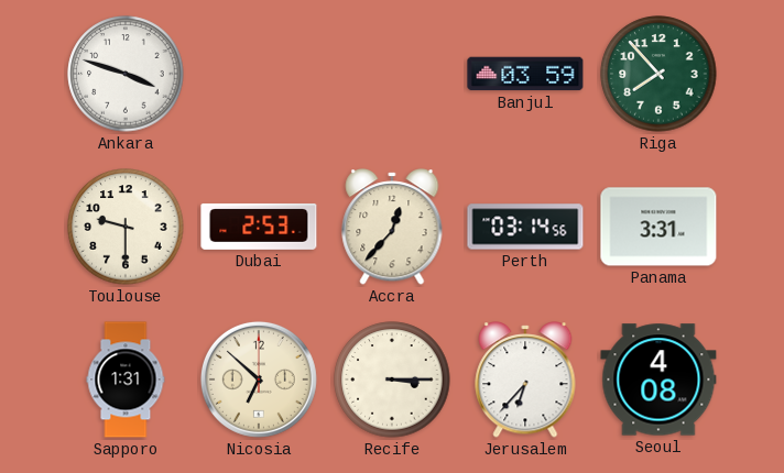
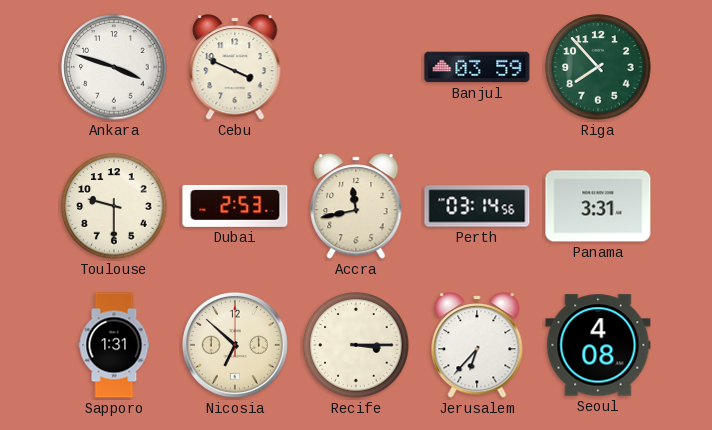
Cebu: none -> 3:49
Accra: 12:37 -> 11:43
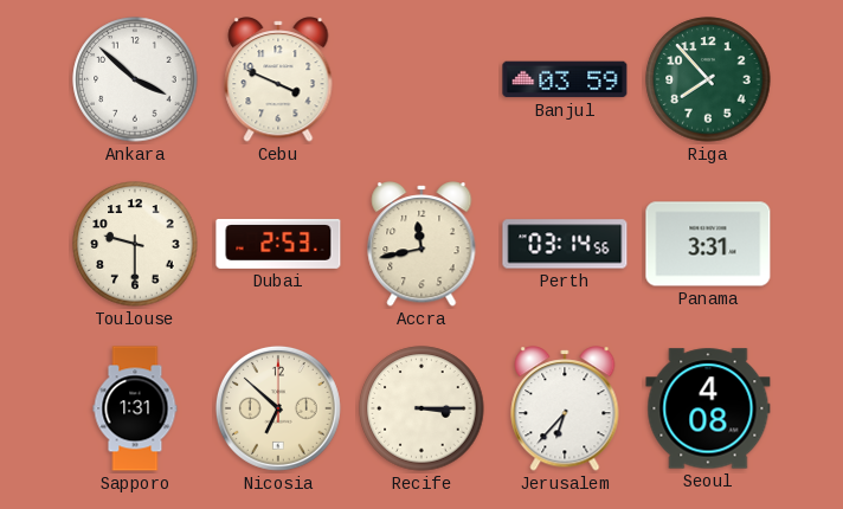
Ankara: 3:48 -> 3:52
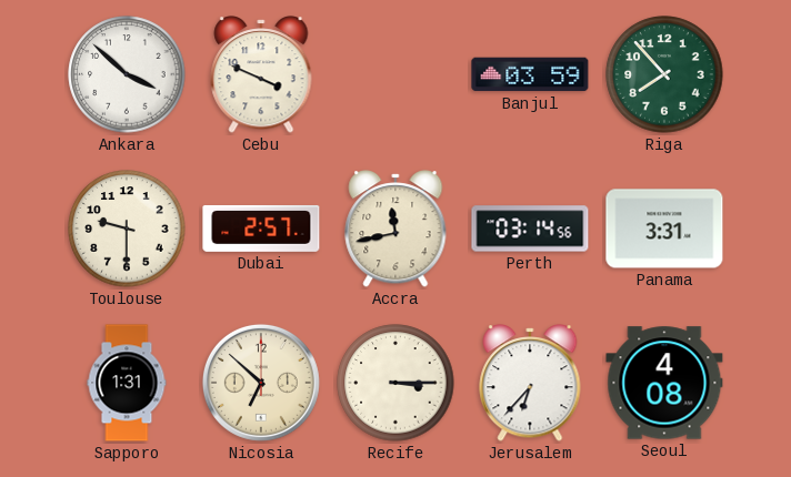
Dubai: 2:53 -> 2:57
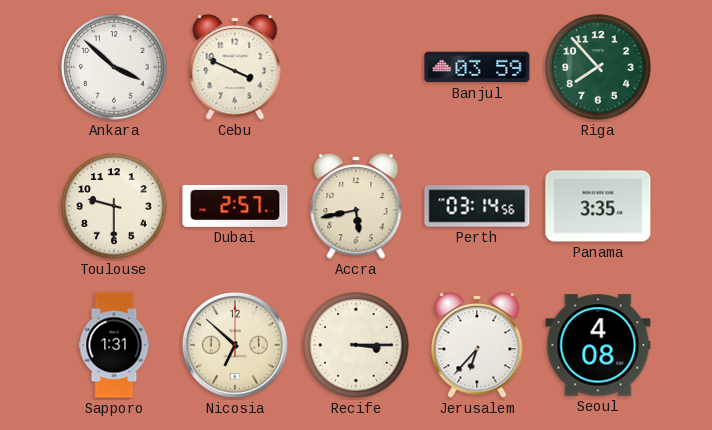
Accra: 11:43 -> 5:43
Panama: 3:31 -> 3:35
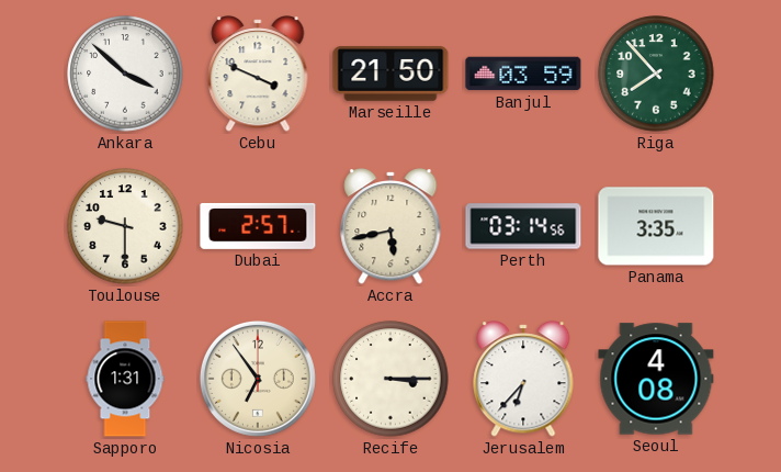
Marseille: none -> 21:50
Nicosia: 6:52 -> 6:54
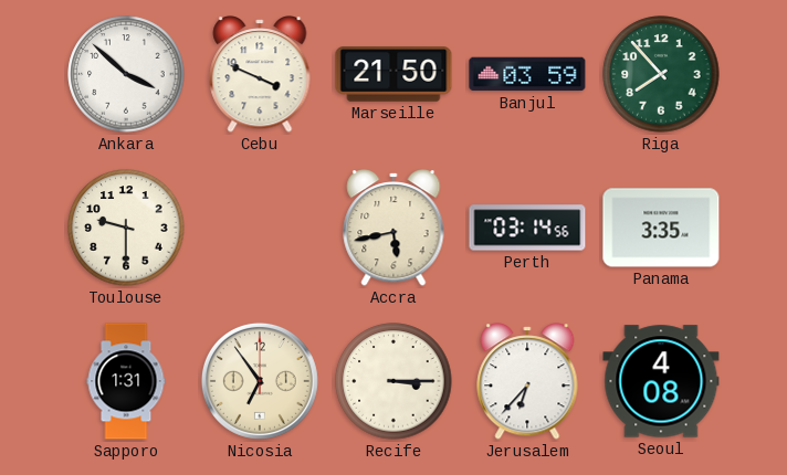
Dubai: 2:57 -> none
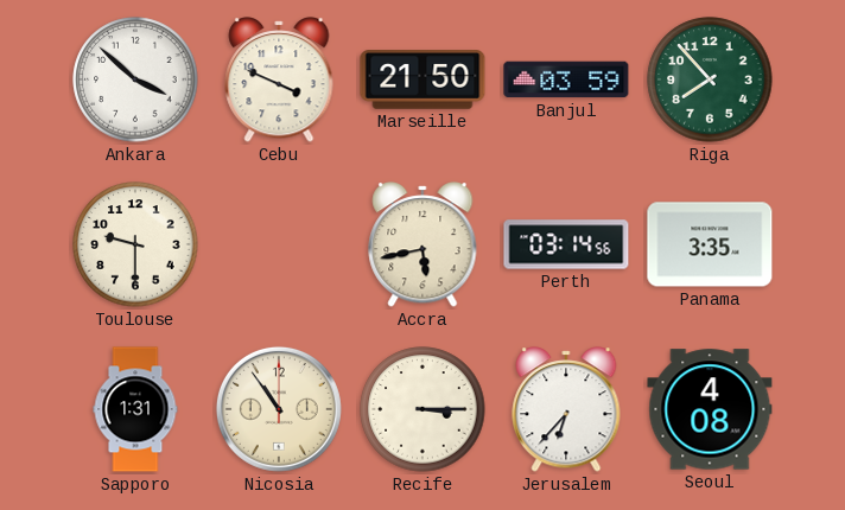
Nicosia: 6:54 -> 10:54
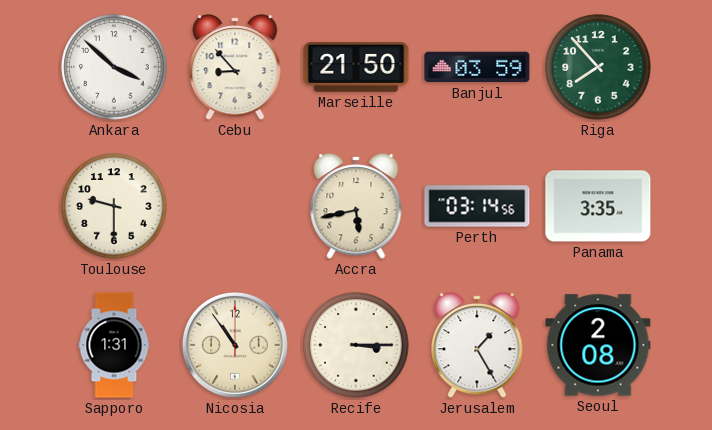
Cebu: 3:49 -> 8:53
Jerusalem: 6:37 -> 1:25
Seoul: 4:08 -> 2:08
